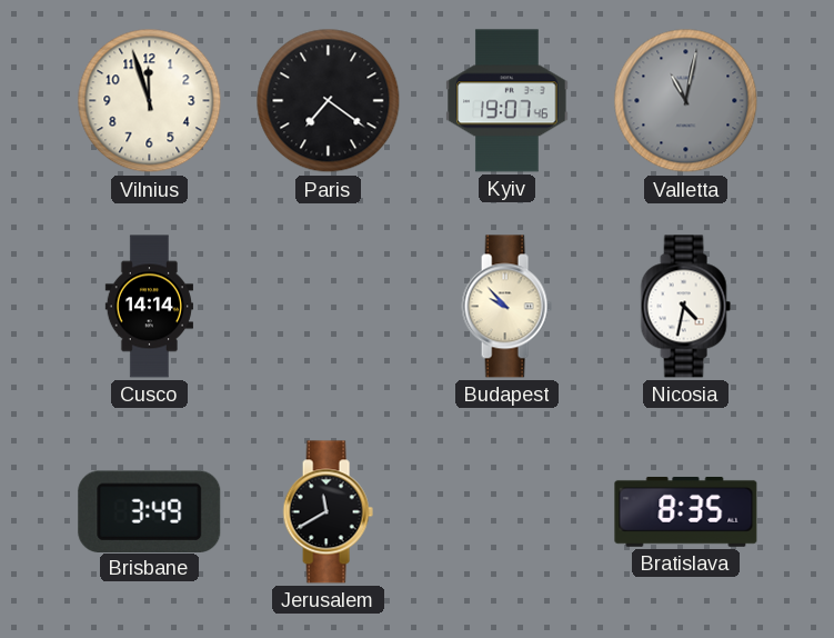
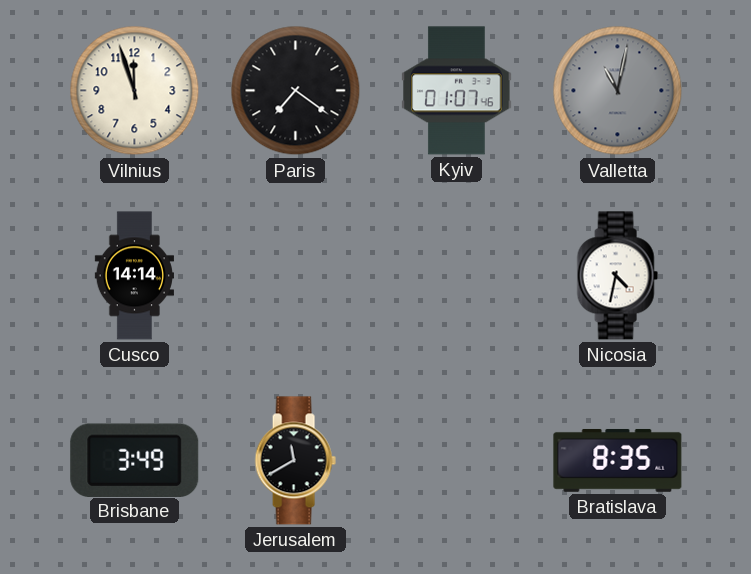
Kyiv: 19:07 -> 01:07
Budapest: 9:53 -> none
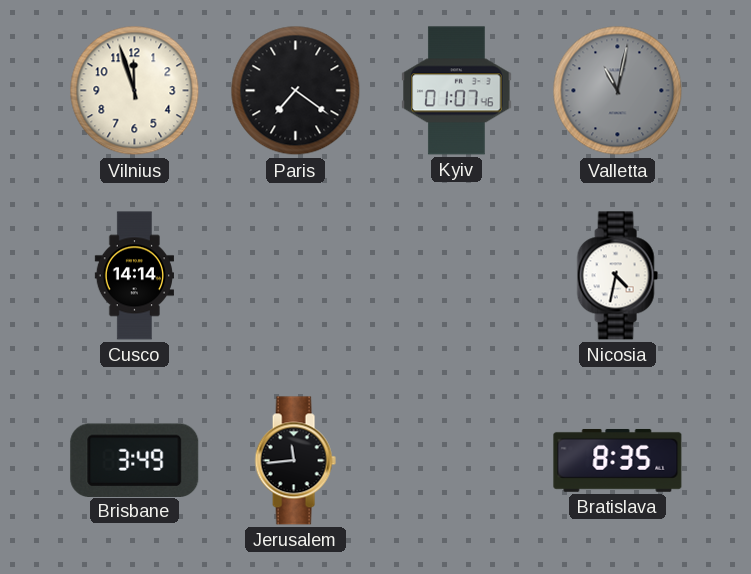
Jerusalem: 11:40 -> 11:44
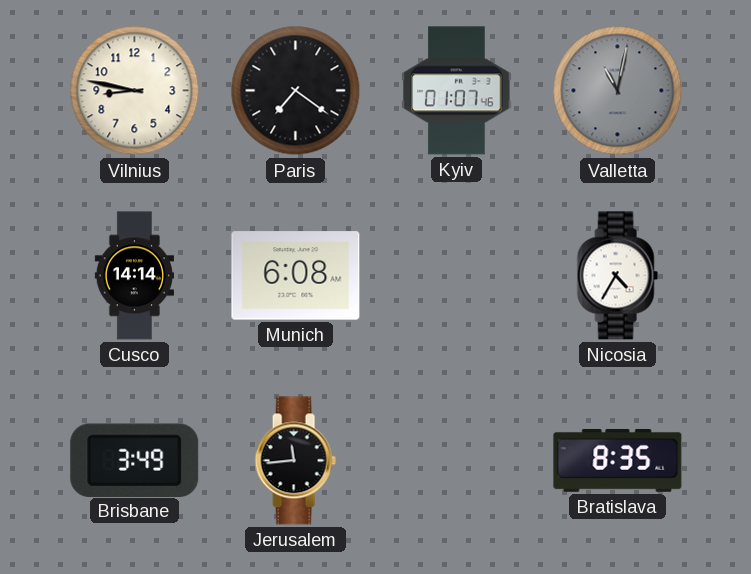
Vilnius: 11:57 -> 8:47
Munich: none -> 6:08
Nicosia: 4:32 -> 4:35
